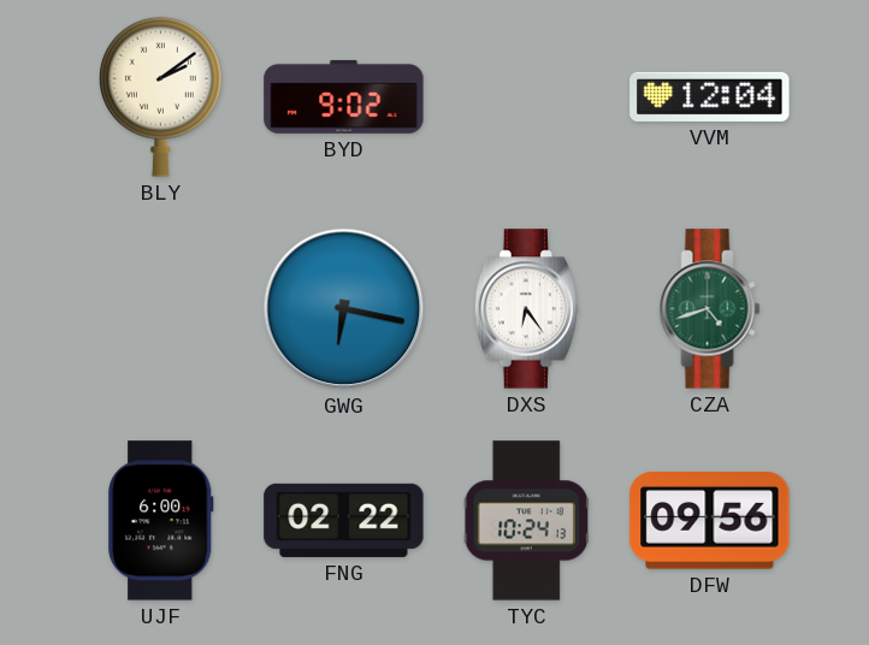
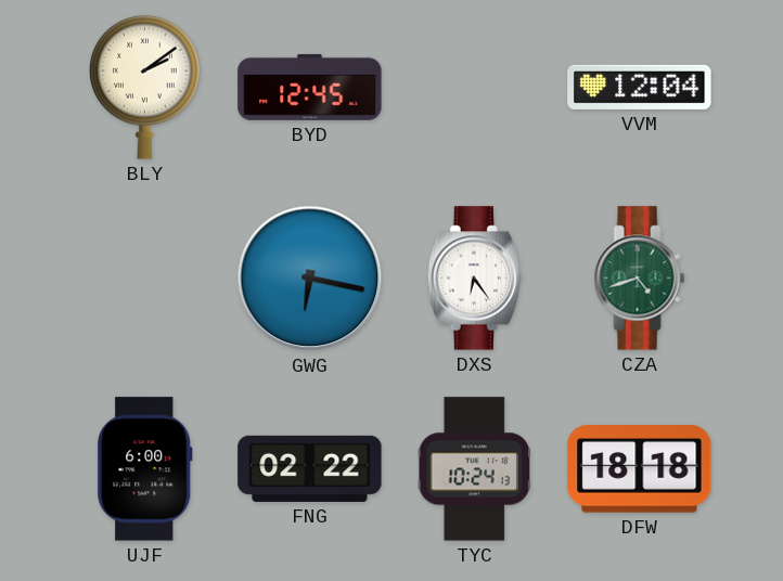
BYD: 9:02 -> 12:45
DFW: 09:56 -> 18:18
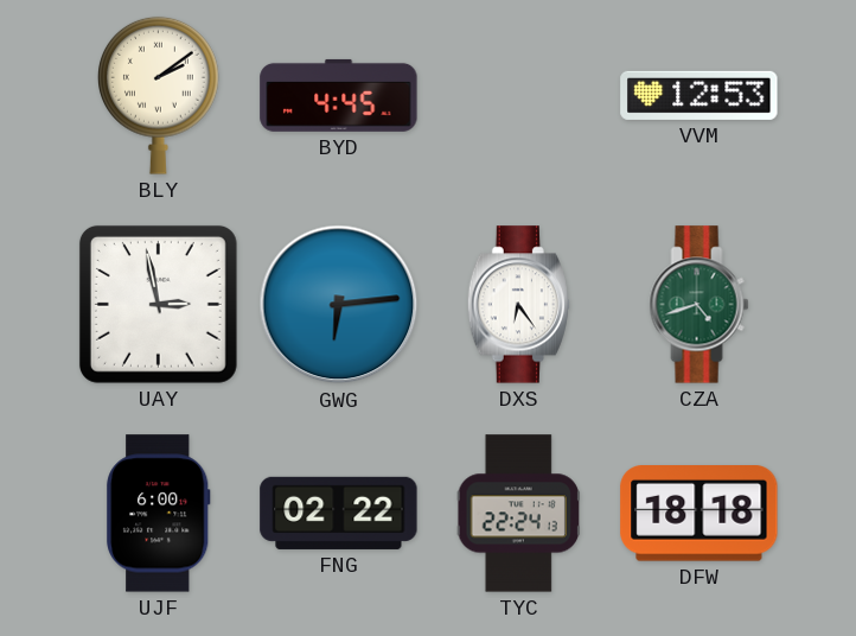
BYD: 12:45 -> 4:45
VVM: 12:04 -> 12:53
UAY: none -> 2:58
GWG: 6:17 -> 6:14
TYC: 10:24 -> 22:24
